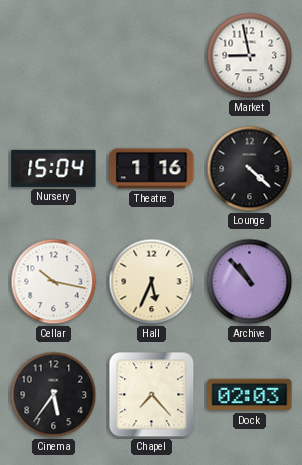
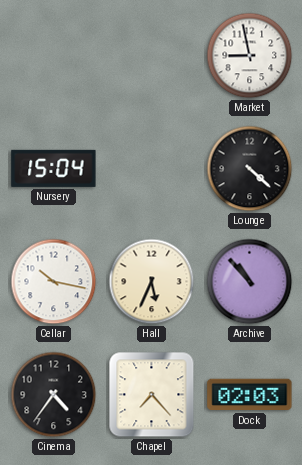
Theatre: 1:16 -> none
Cinema: 5:36 -> 4:36
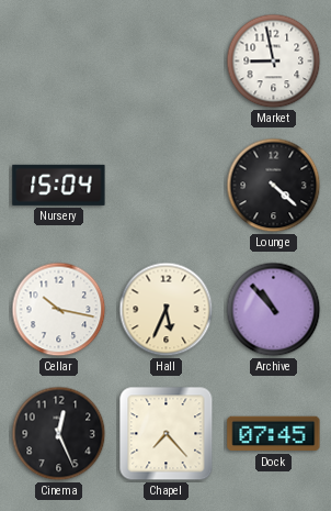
Cinema: 4:36 -> 12:26
Dock: 02:03 -> 07:45
